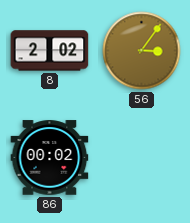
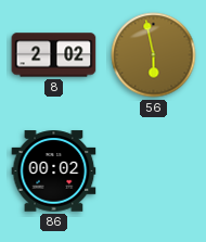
56: 3:06 -> 5:58
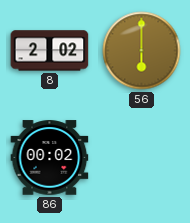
56: 5:58 -> 6:00
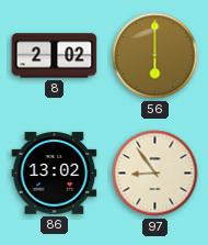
86: 00:02 -> 13:02
97: none -> 8:54
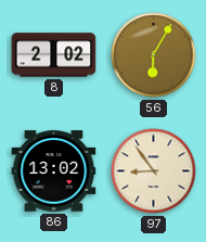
56: 6:00 -> 6:05
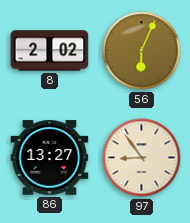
56: 6:05 -> 6:04
86: 13:02 -> 13:27
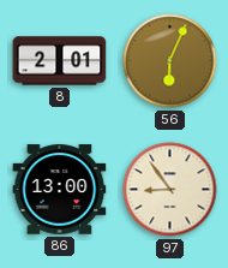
8: 2:02 -> 2:01
86: 13:27 -> 13:00
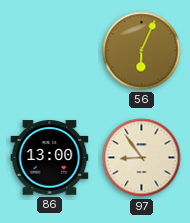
8: 2:01 -> none
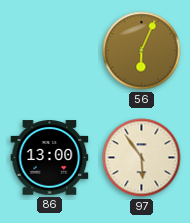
97: 8:54 -> 5:54
